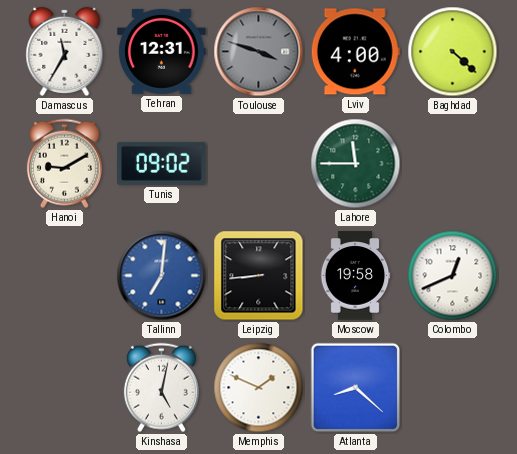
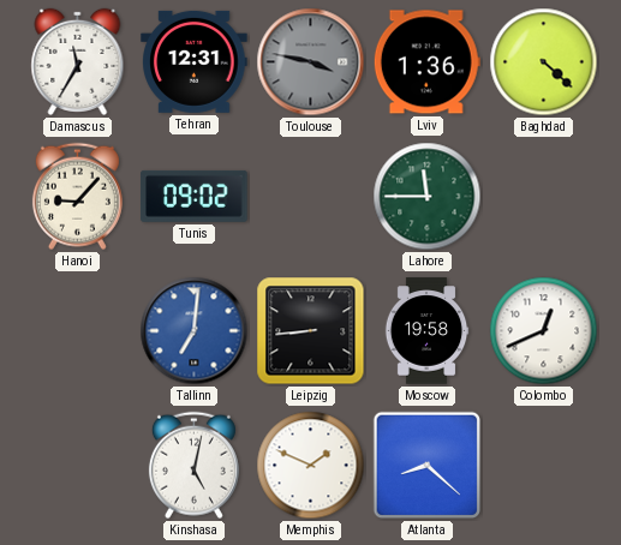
Toulouse: 3:48 -> 3:47
Lviv: 4:00 -> 1:36
Hanoi: 9:10 -> 9:07
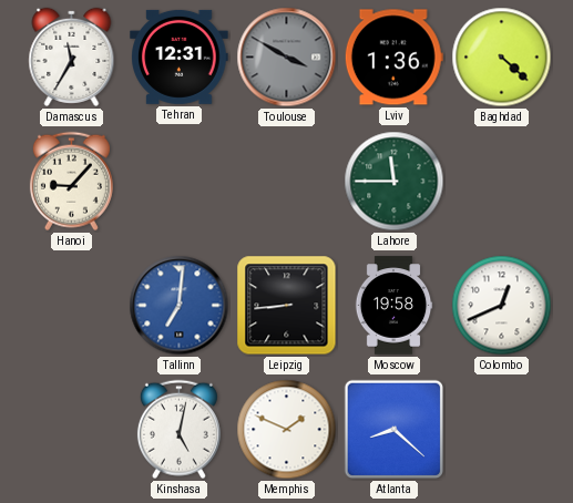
Toulouse: 3:47 -> 3:50
Tunis: 09:02 -> none
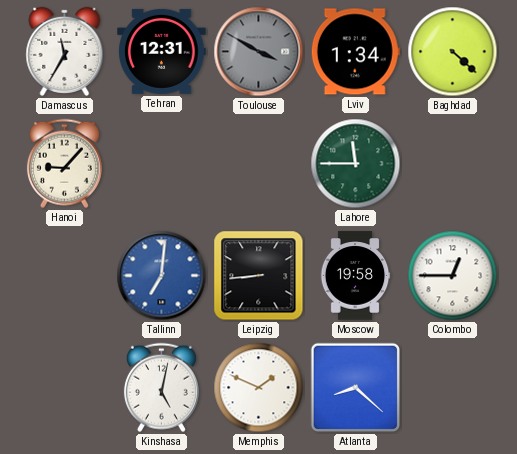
Lviv: 1:36 -> 1:34
Colombo: 12:41 -> 12:45
